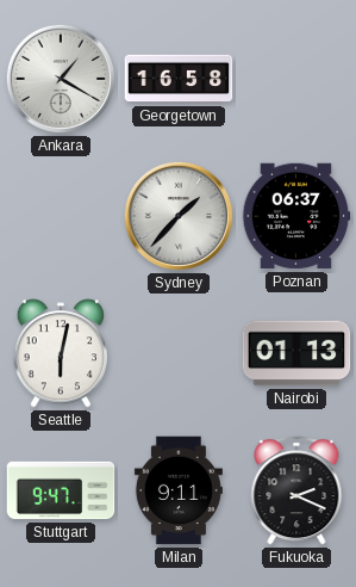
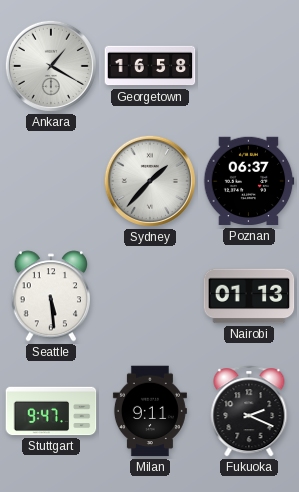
Seattle: 6:02 -> 5:29
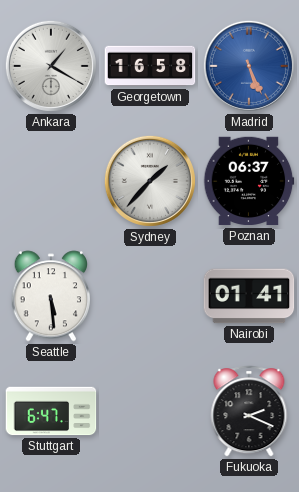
Madrid: none -> 5:26
Nairobi: 01:13 -> 01:41
Stuttgart: 9:47 -> 6:47
Milan: 9:11 -> none
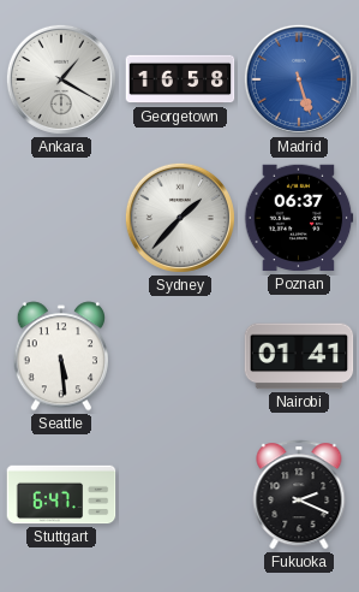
Madrid: 5:26 -> 5:27
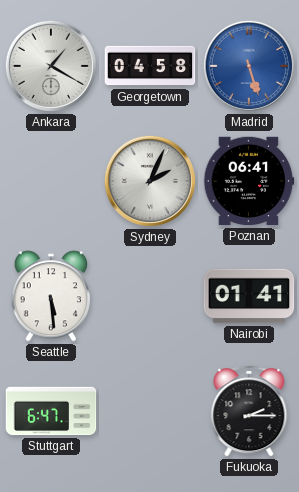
Georgetown: 16:58 -> 04:58
Sydney: 1:37 -> 2:04
Poznan: 06:37 -> 06:41
Fukuoka: 2:19 -> 2:15
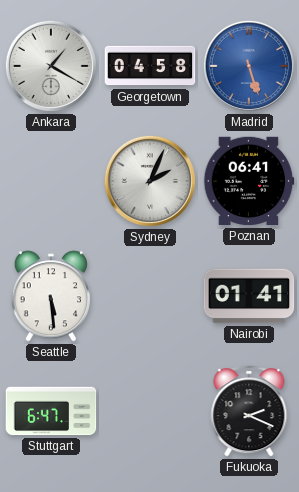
Fukuoka: 2:15 -> 2:19
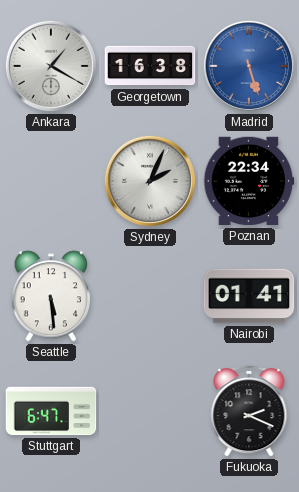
Georgetown: 04:58 -> 16:38
Poznan: 06:41 -> 22:34
